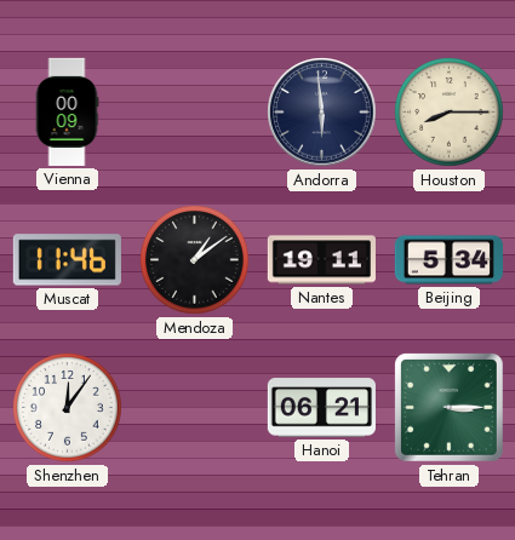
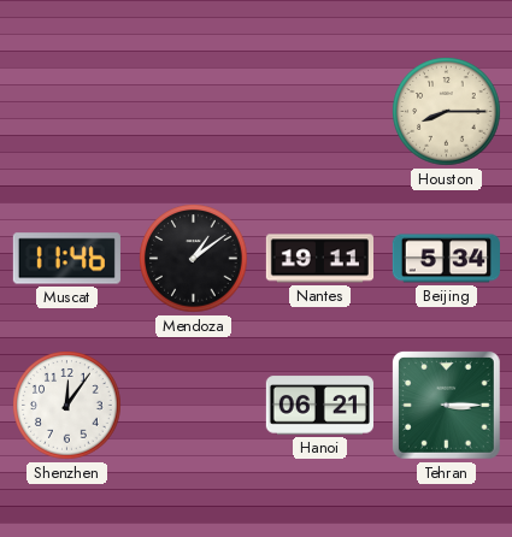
Vienna: 00:09 -> none
Andorra: 5:59 -> none
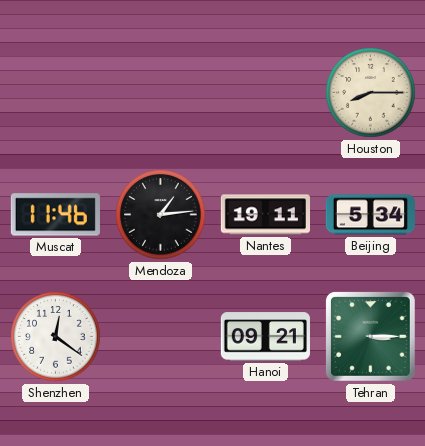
Mendoza: 1:09 -> 1:14
Shenzhen: 12:06 -> 12:21
Hanoi: 06:21 -> 09:21
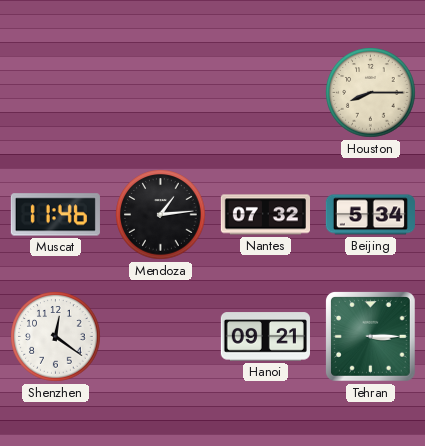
Nantes: 19:11 -> 07:32
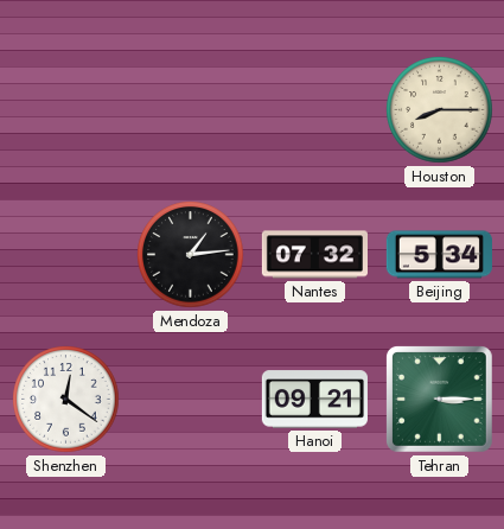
Muscat: 11:46 -> none
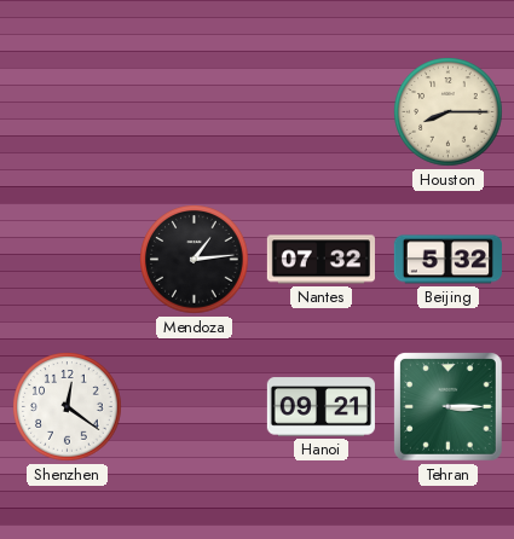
Beijing: 5:34 -> 5:32
